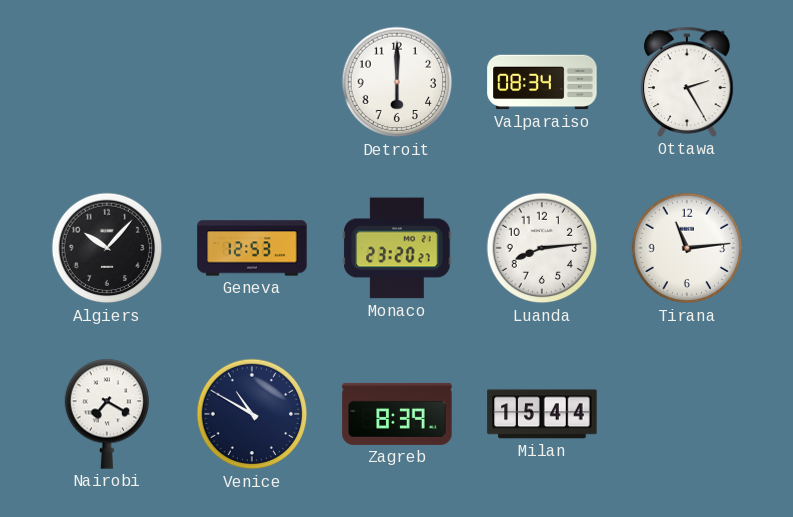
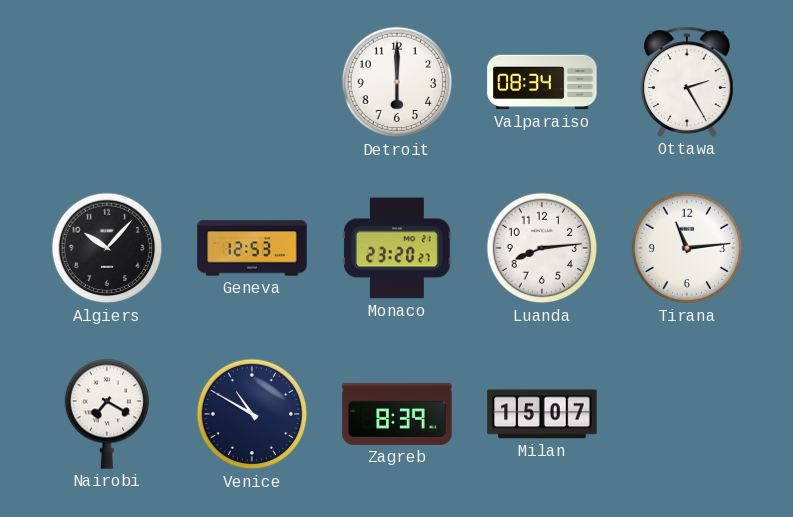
Milan: 15:44 -> 15:07
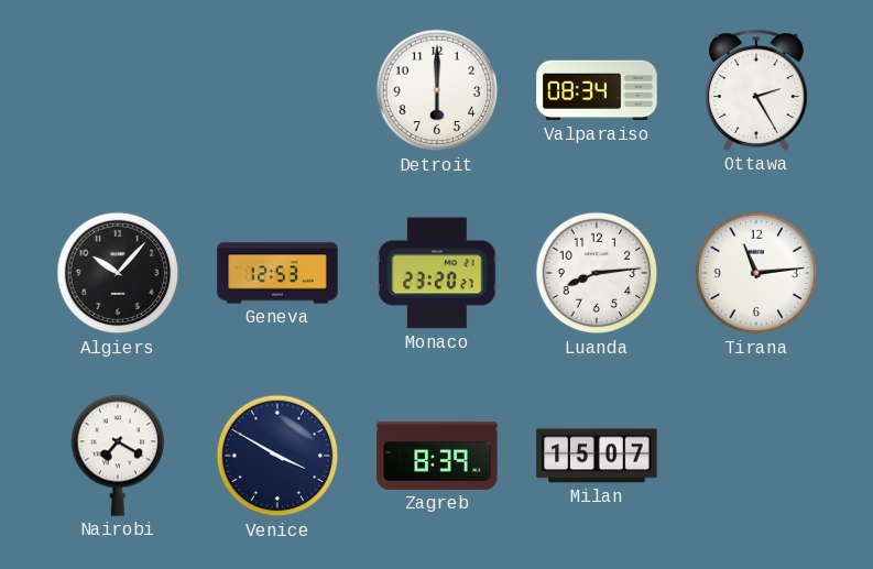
Venice: 10:50 -> 3:50
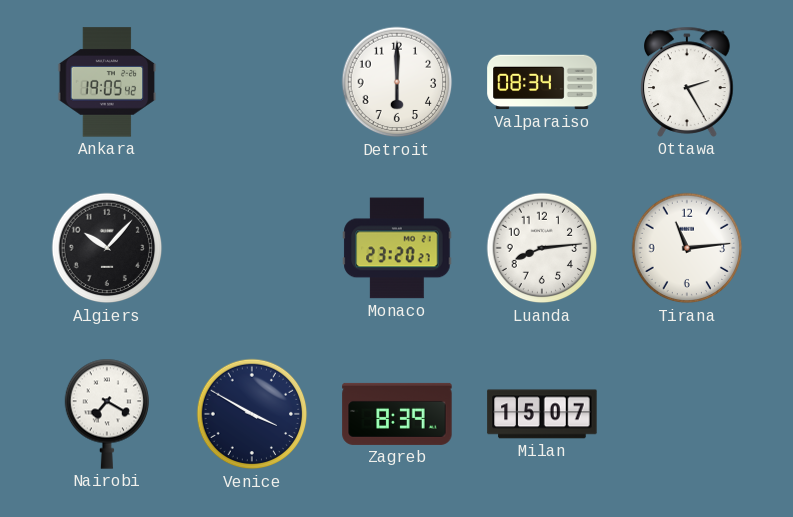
Ankara: none -> 19:05
Geneva: 12:53 -> none
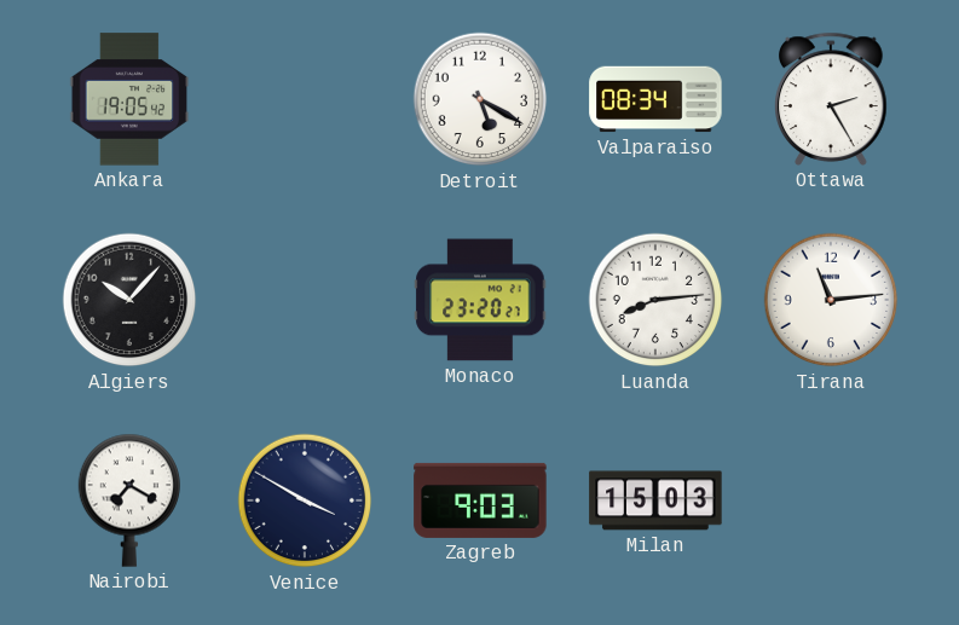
Detroit: 6:00 -> 5:20
Zagreb: 8:39 -> 9:03
Milan: 15:07 -> 15:03
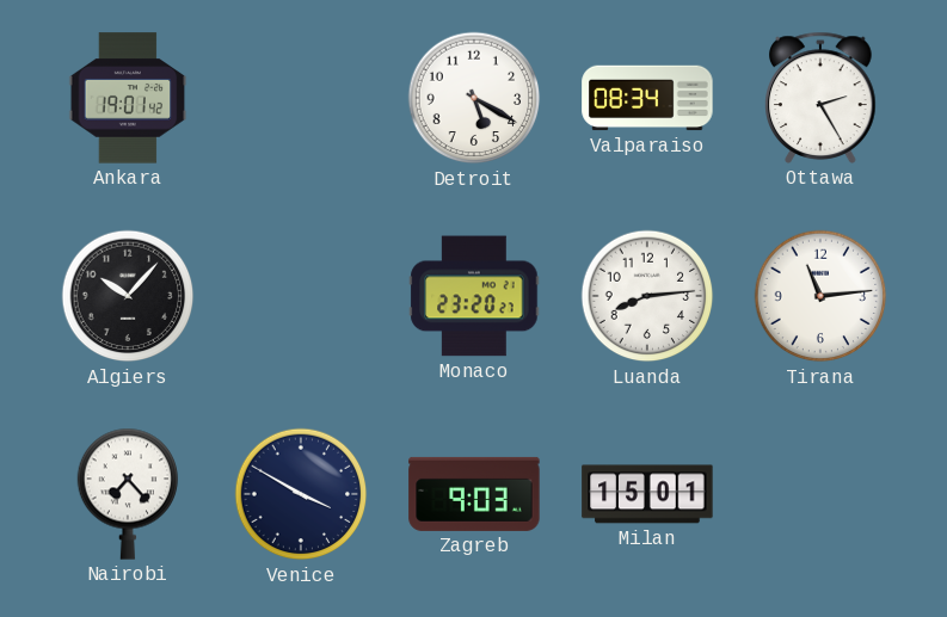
Ankara: 19:05 -> 19:01
Nairobi: 7:20 -> 7:23
Milan: 15:03 -> 15:01
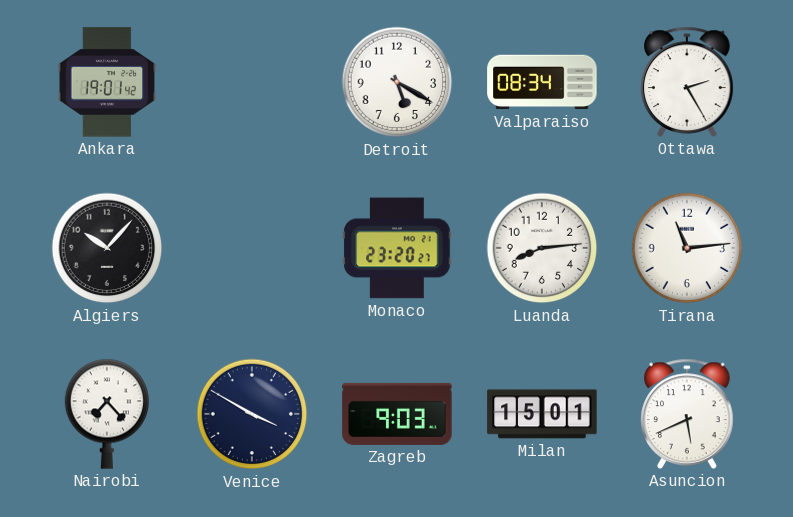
Asuncion: none -> 5:41
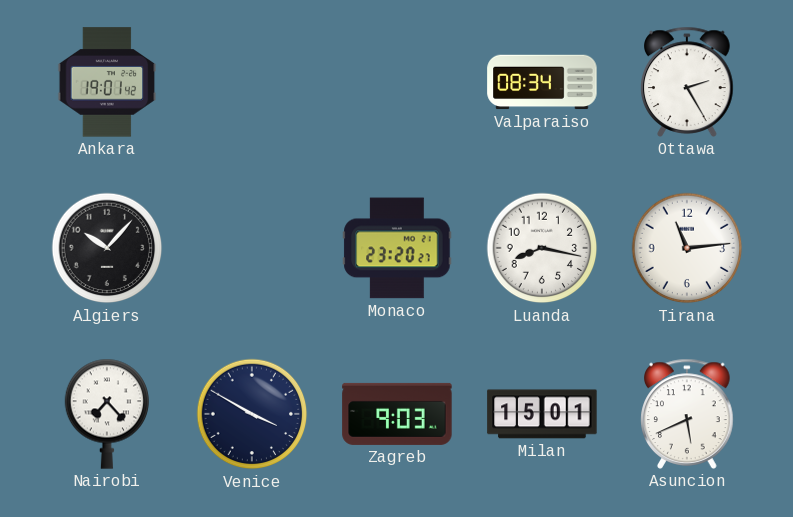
Detroit: 5:20 -> none
Luanda: 8:14 -> 8:17
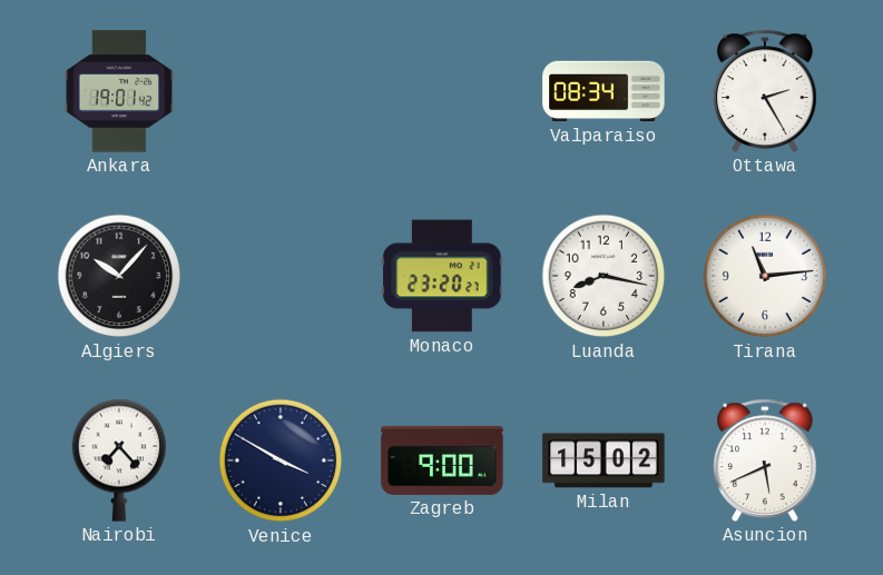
Zagreb: 9:03 -> 9:00
Milan: 15:01 -> 15:02
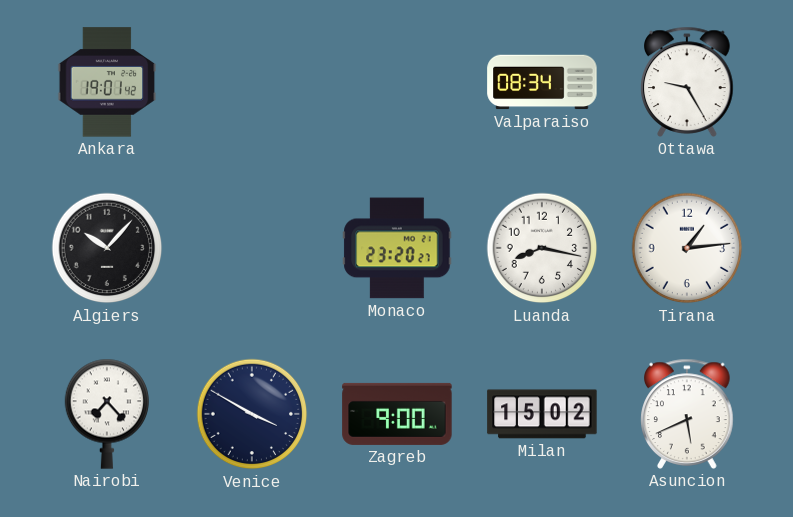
Ottawa: 2:25 -> 9:25
Tirana: 11:14 -> 1:14
